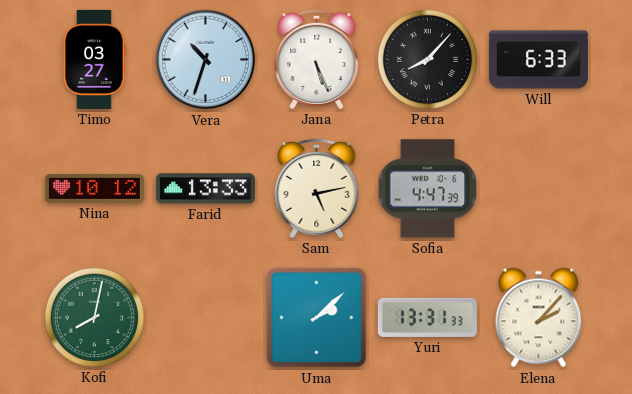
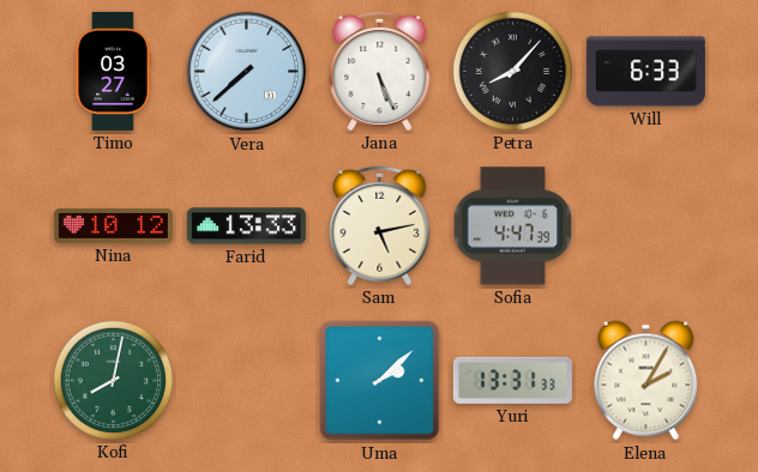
Vera: 10:33 -> 7:38
Elena: 2:07 -> 2:05
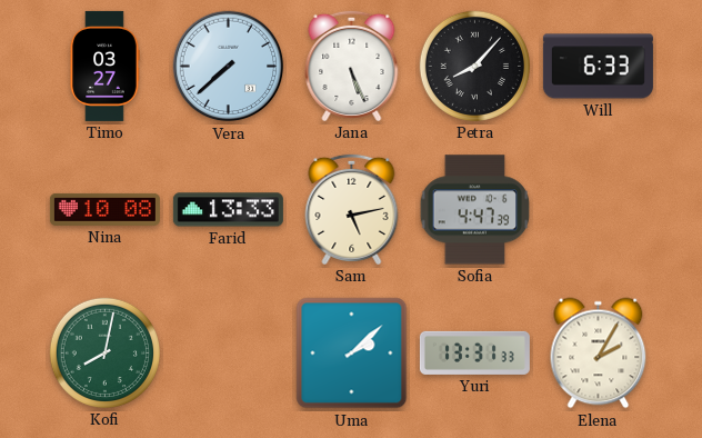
Nina: 10:12 -> 10:08
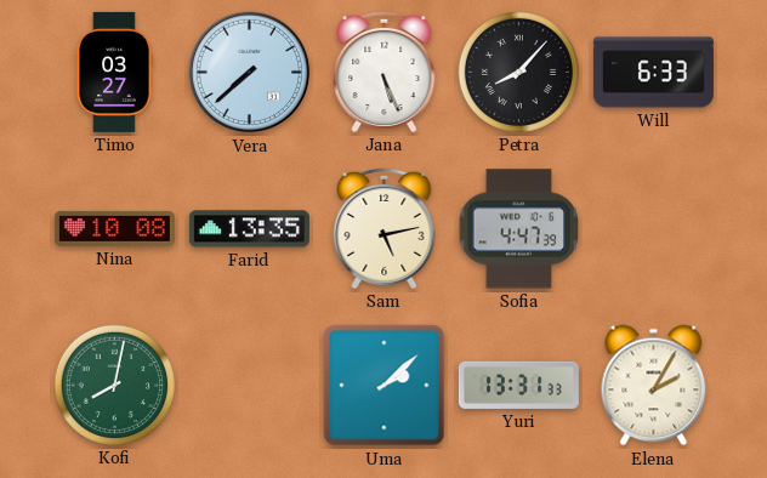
Farid: 13:33 -> 13:35
